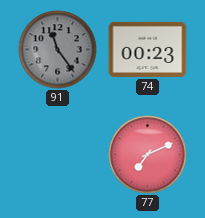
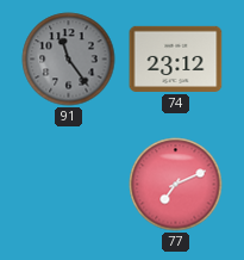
74: 00:23 -> 23:12
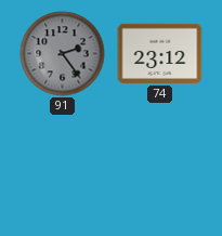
91: 11:24 -> 2:24
77: 7:11 -> none
